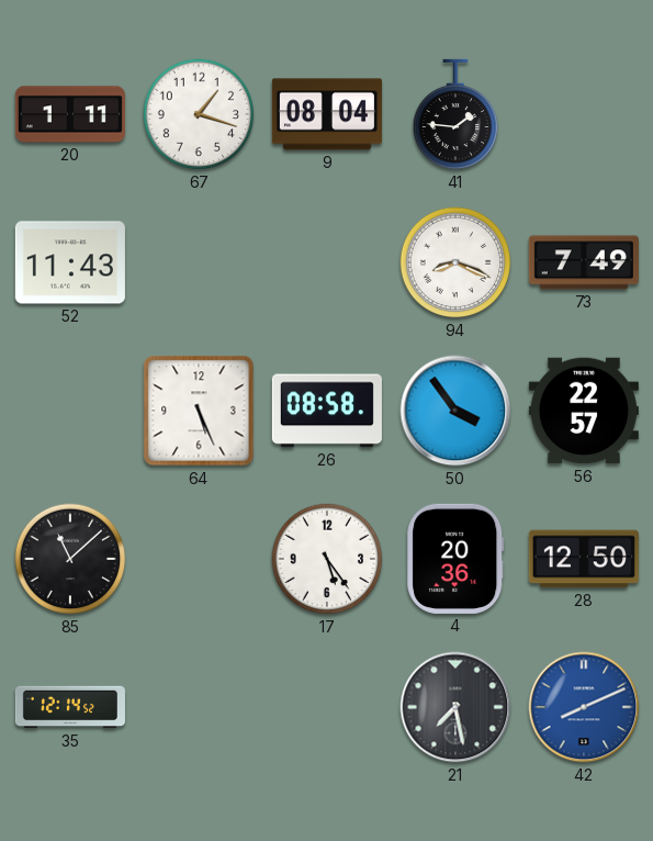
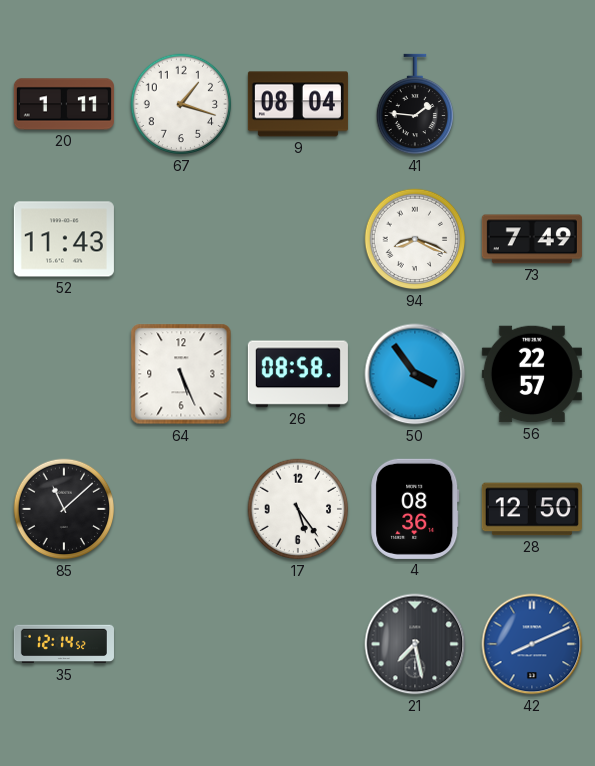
4: 20:36 -> 08:36
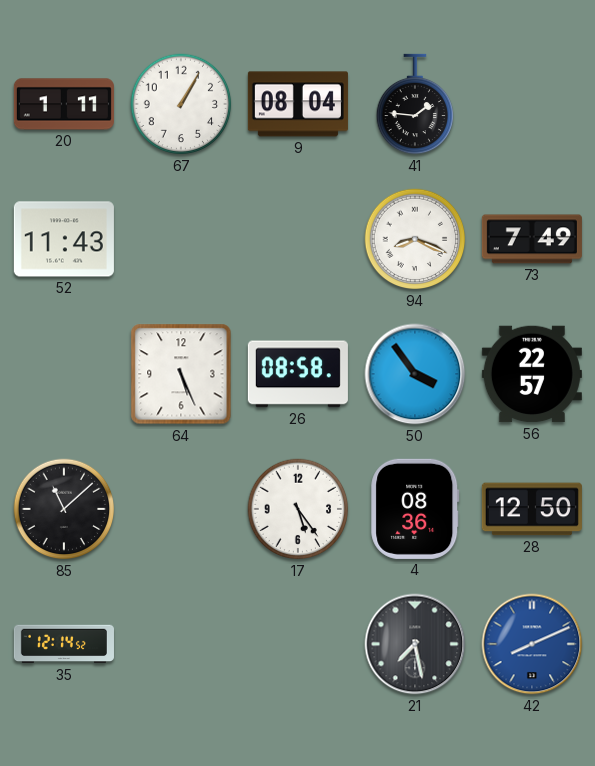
67: 1:18 -> 1:05
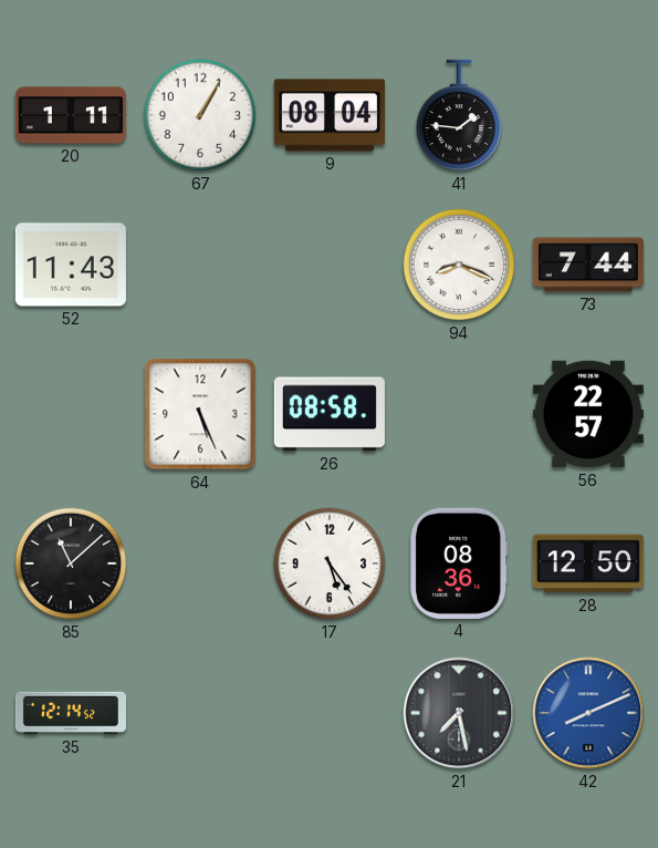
73: 7:49 -> 7:44
50: 3:54 -> none
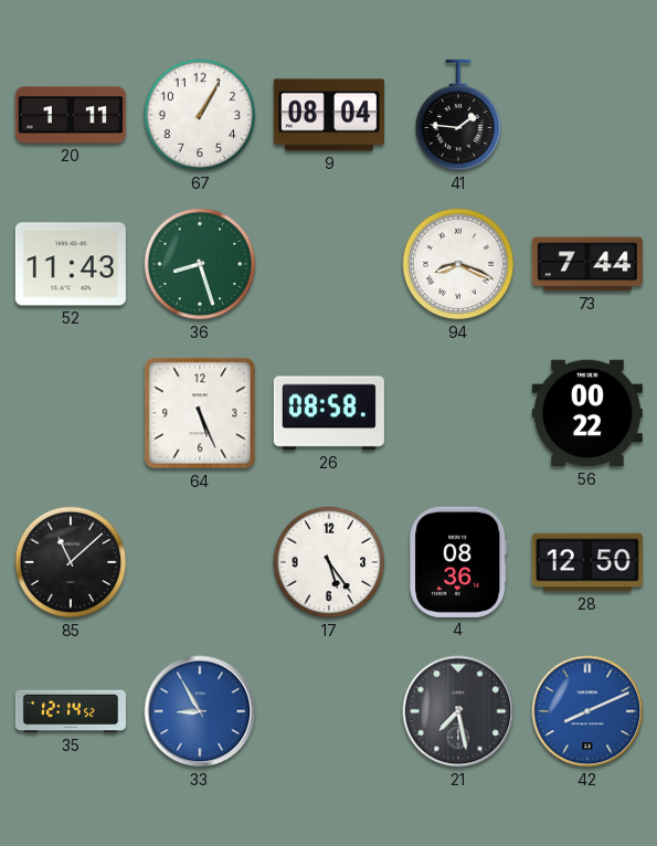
36: none -> 8:27
56: 22:57 -> 00:22
33: none -> 8:55
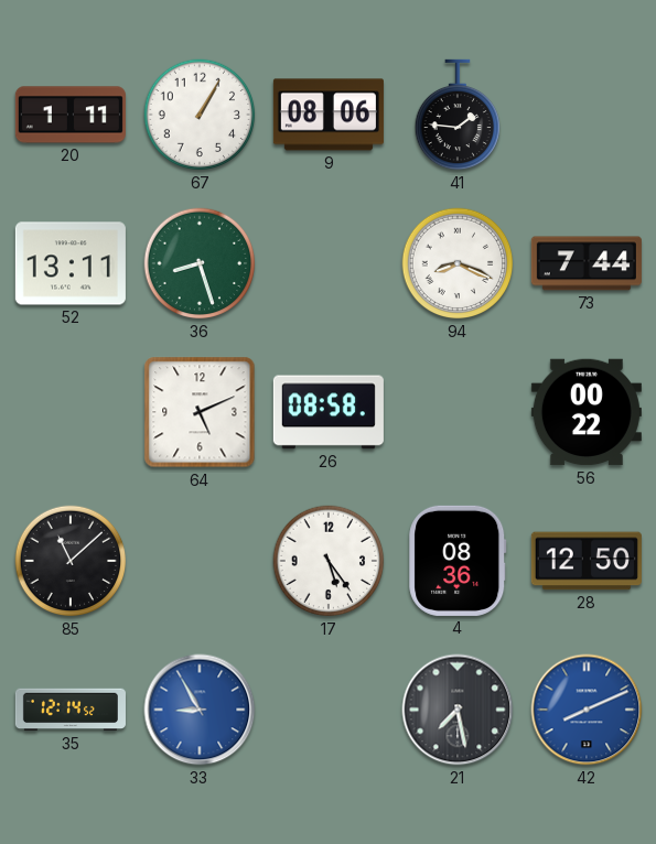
9: 08:04 -> 08:06
52: 11:43 -> 13:11
64: 5:26 -> 5:11
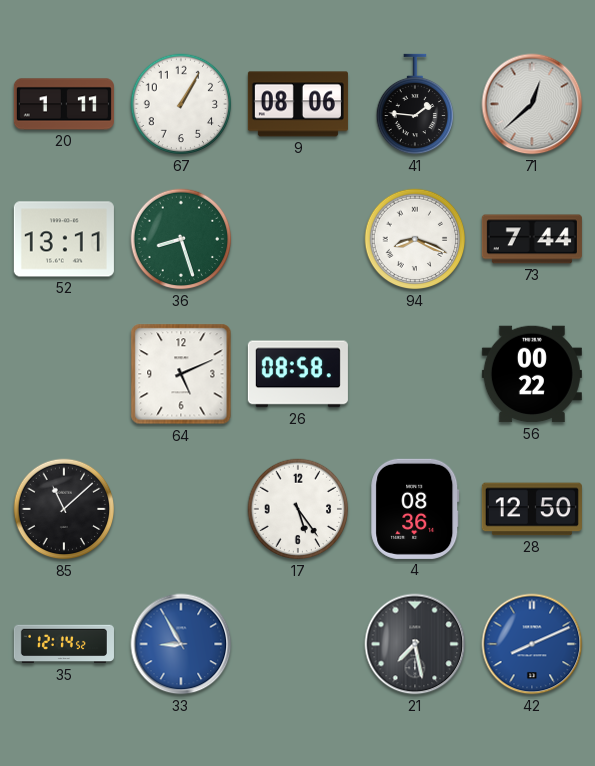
71: none -> 12:38
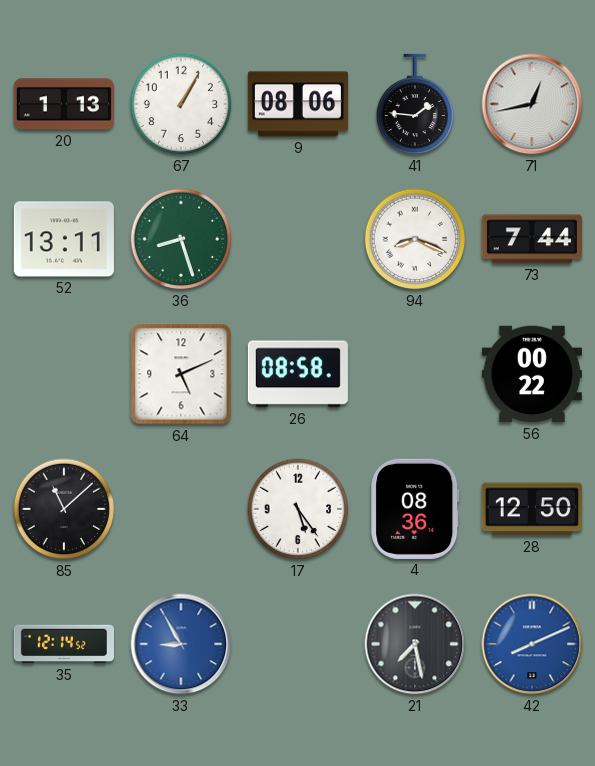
20: 1:11 -> 1:13
71: 12:38 -> 12:43
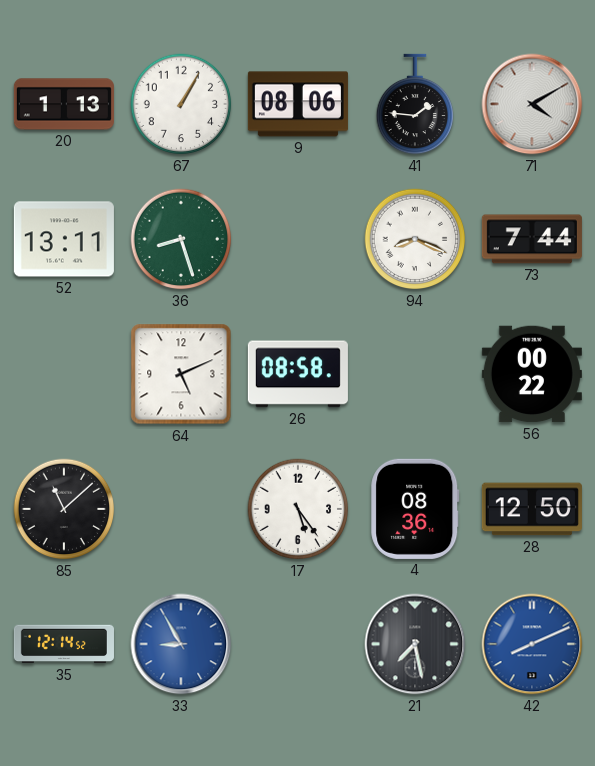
71: 12:43 -> 4:10
